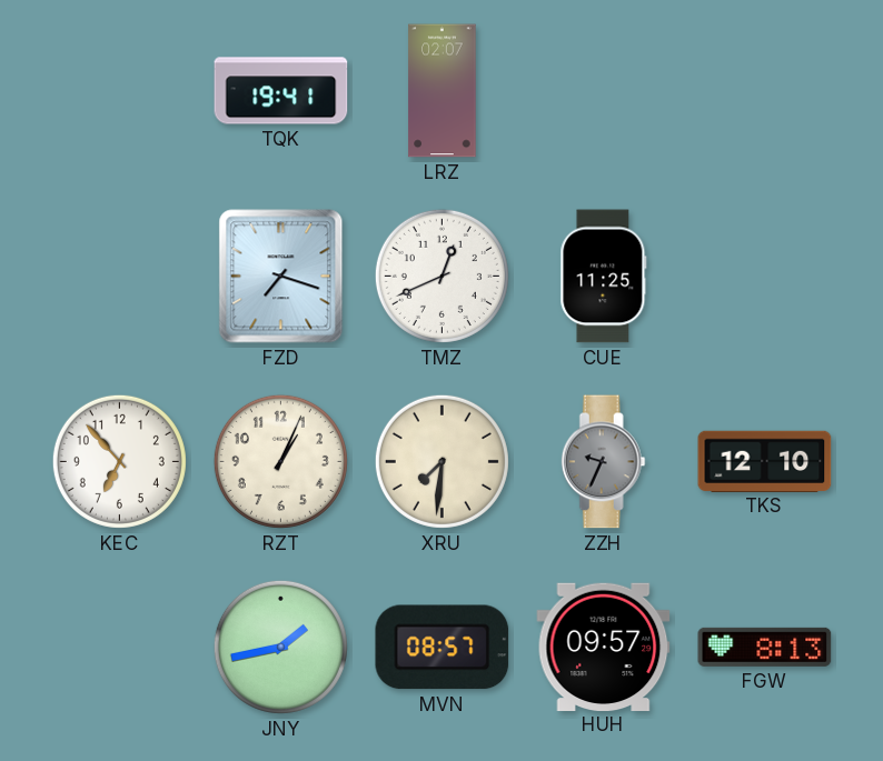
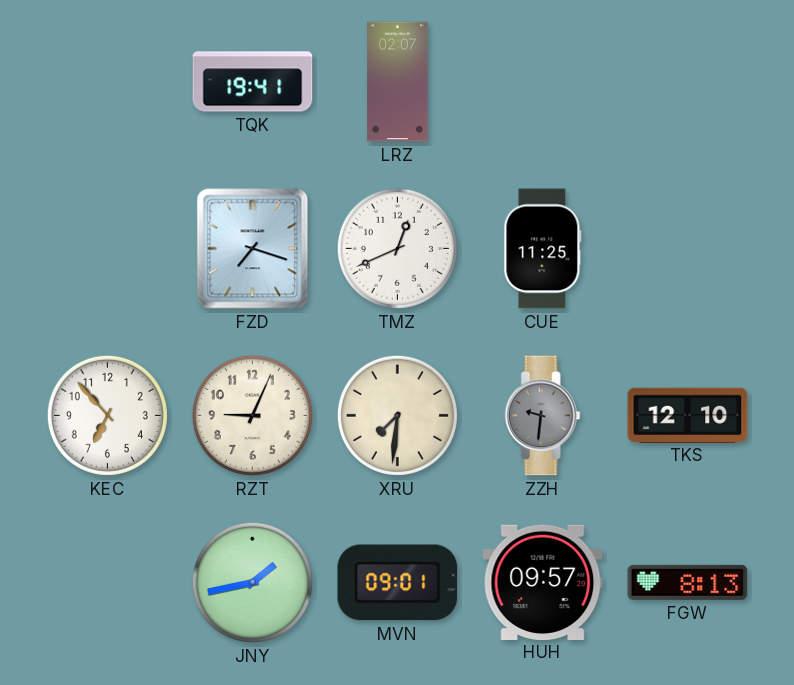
RZT: 1:04 -> 9:04
ZZH: 9:34 -> 9:31
MVN: 08:57 -> 09:01
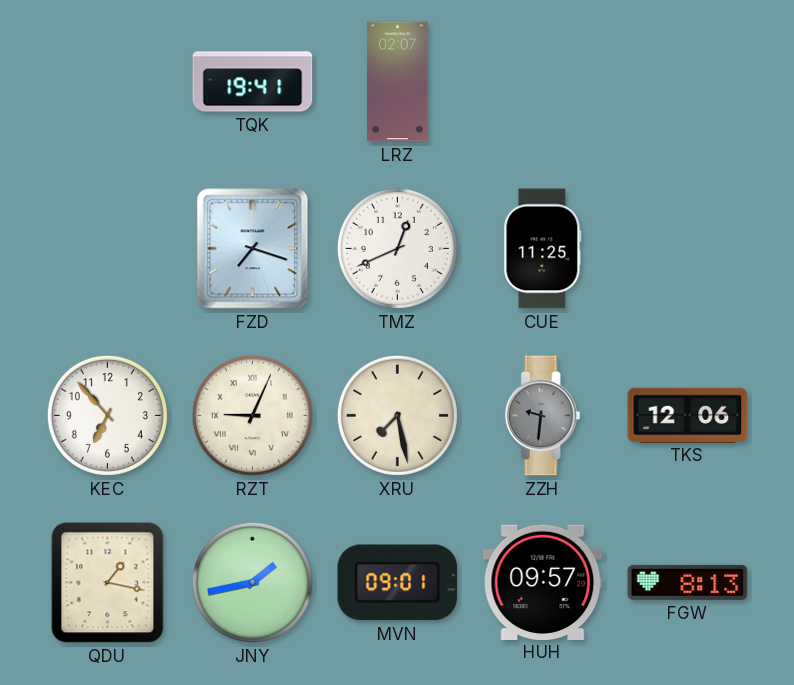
RZT numerals: Arabic -> Roman
XRU: 7:31 -> 7:28
TKS: 12:10 -> 12:06
QDU: none -> 1:17
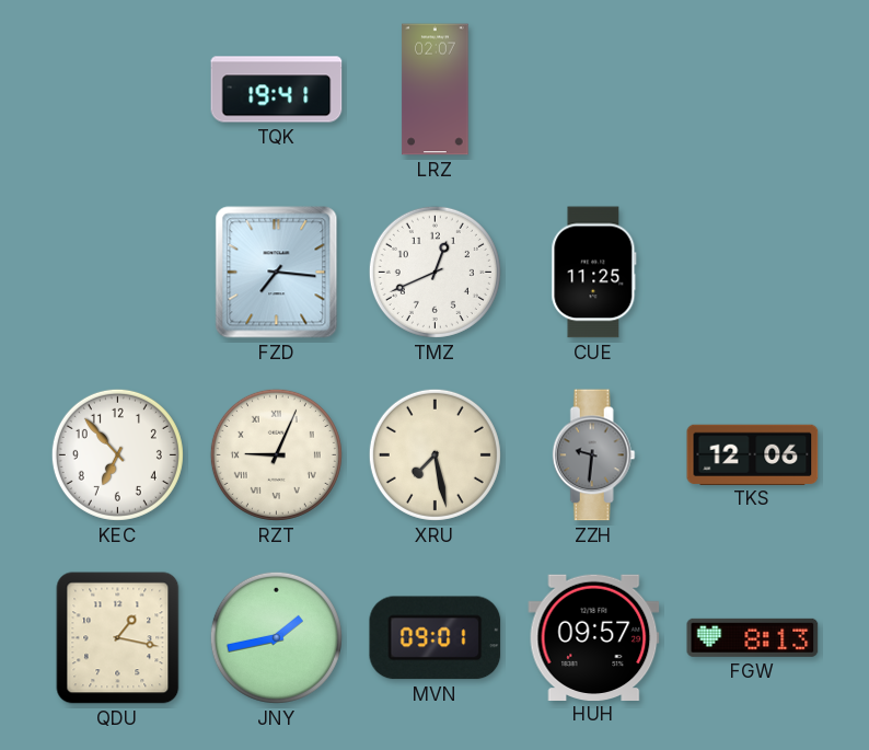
FZD: 7:18 -> 7:16
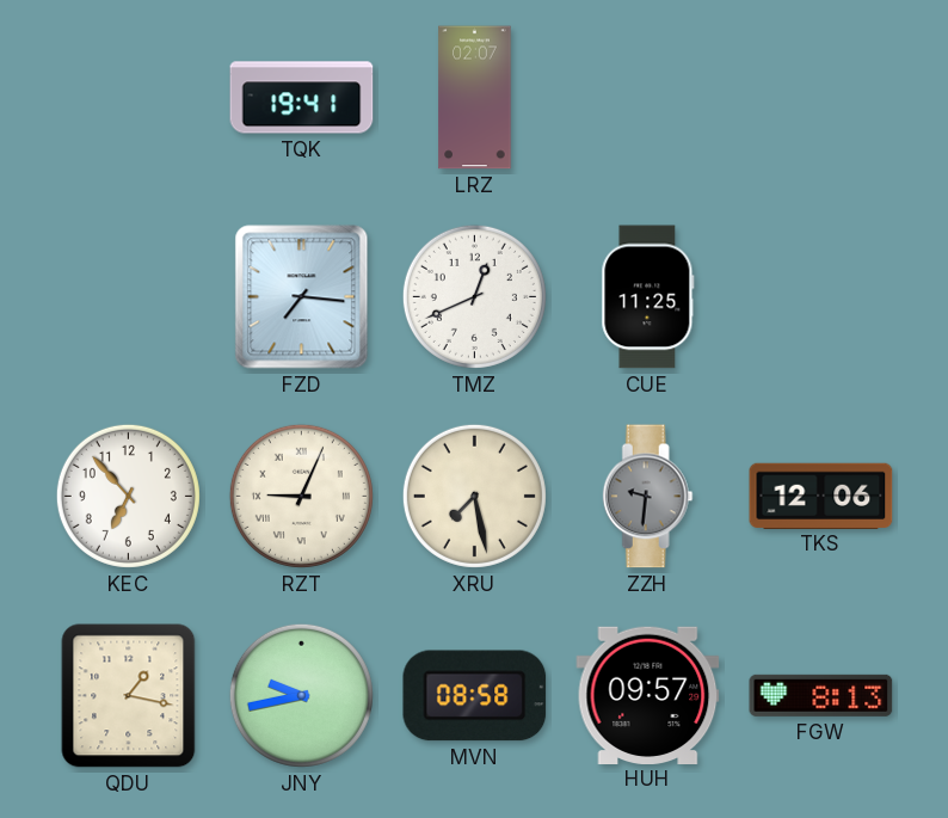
JNY: 1:43 -> 9:43
MVN: 09:01 -> 08:58
